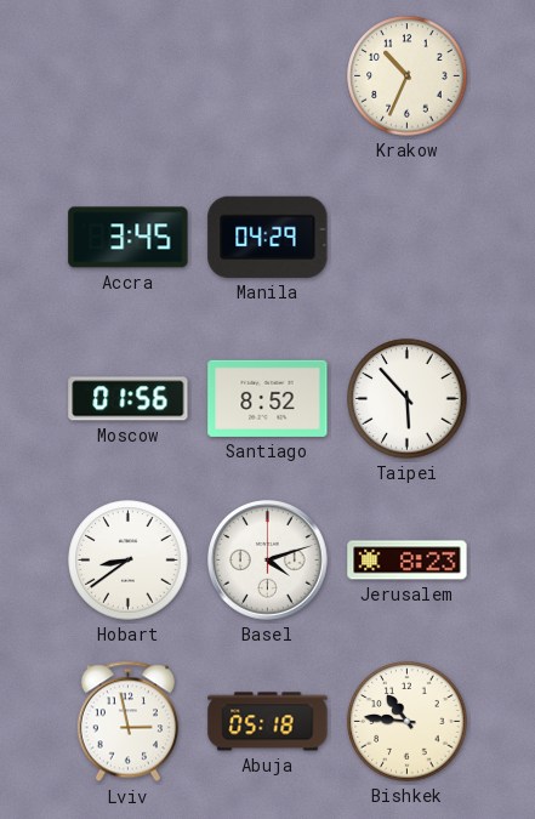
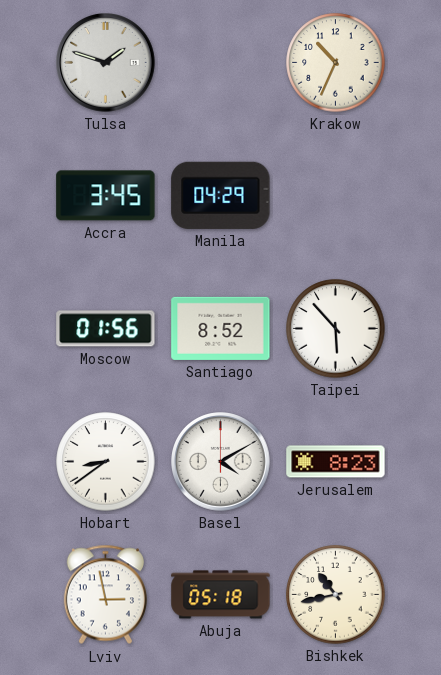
Tulsa: none -> 1:48
Basel: 4:12 -> 4:10
Bishkek: 10:46 -> 10:43
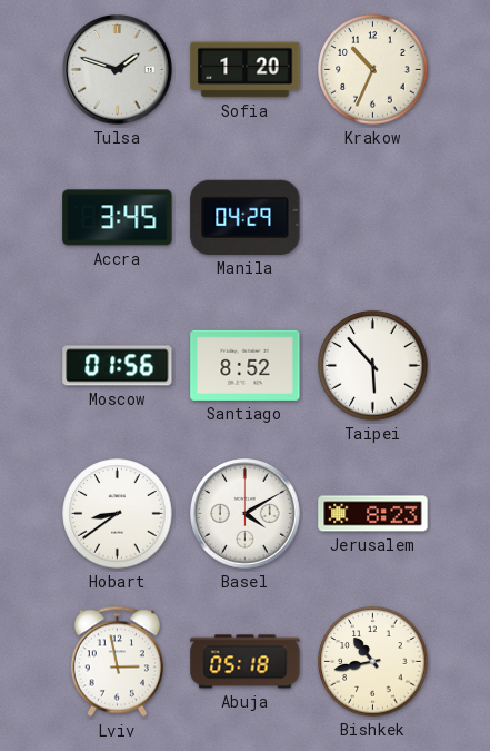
Sofia: none -> 1:20
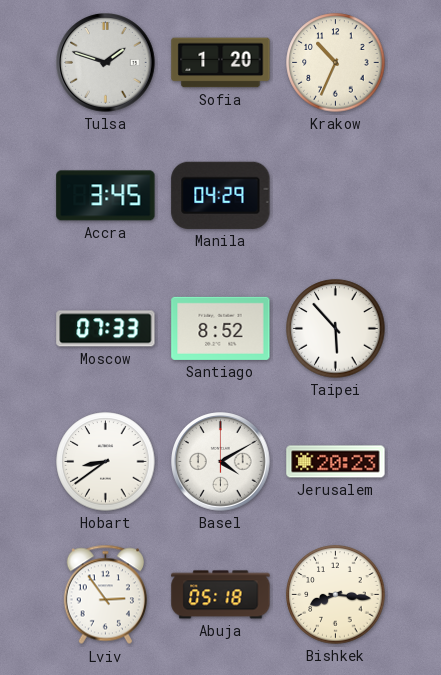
Moscow: 01:56 -> 07:33
Jerusalem: 8:23 -> 20:23
Lviv: 2:58 -> 2:54
Bishkek: 10:43 -> 8:16
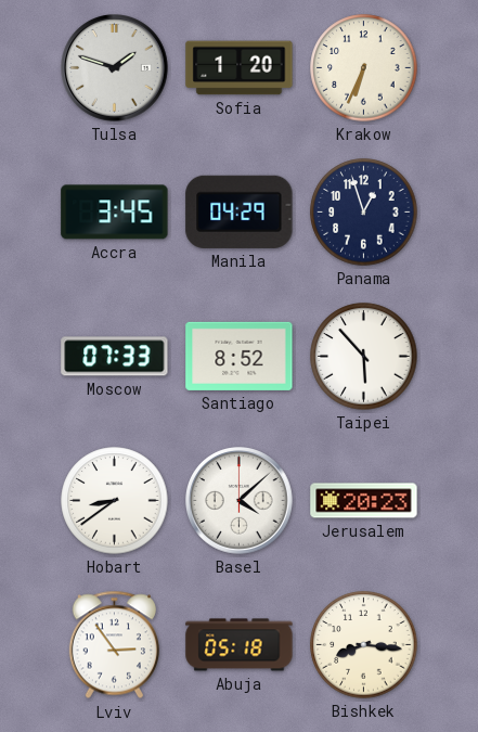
Krakow: 10:34 -> 6:34
Panama: none -> 12:57
Basel: 4:10 -> 4:08
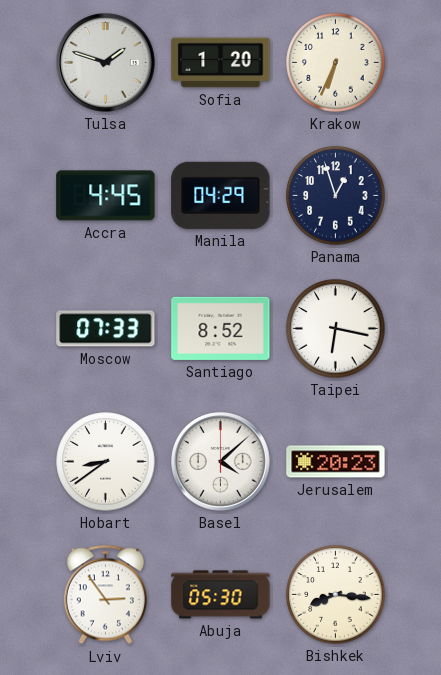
Accra: 3:45 -> 4:45
Taipei: 5:53 -> 6:17
Abuja: 05:18 -> 05:30
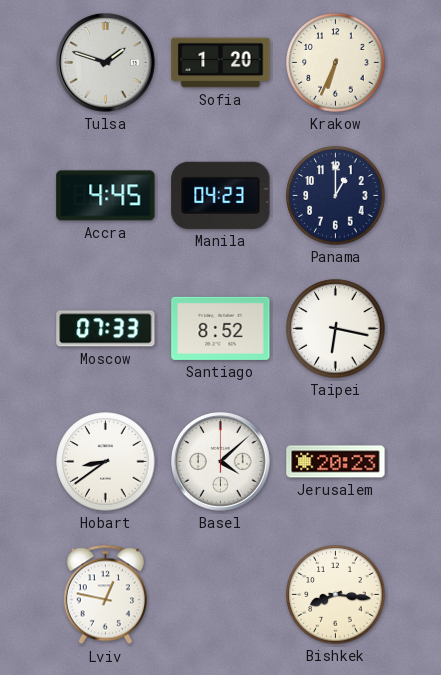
Manila: 04:29 -> 04:23
Panama: 12:57 -> 1:00
Lviv: 2:54 -> 12:47
Abuja: 05:30 -> none
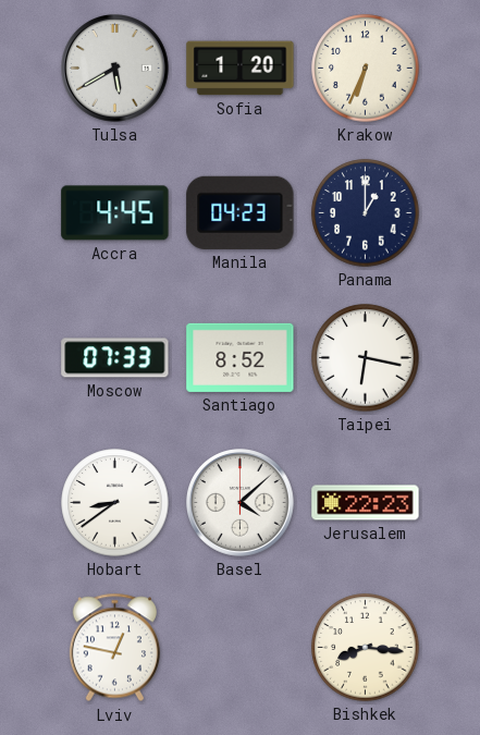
Tulsa: 1:48 -> 5:40
Jerusalem: 20:23 -> 22:23
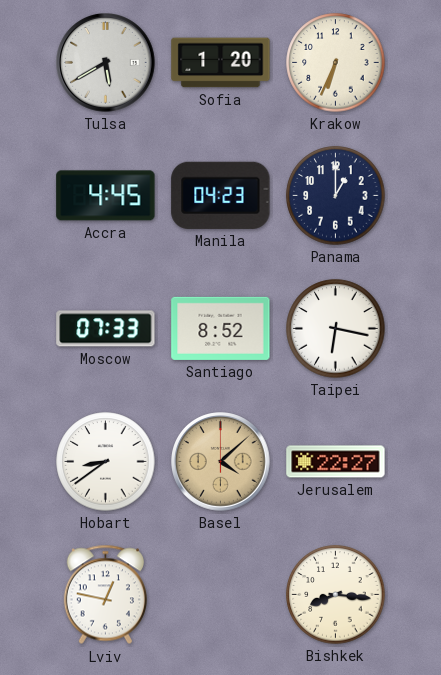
Basel dial: white -> champagne
Jerusalem: 22:23 -> 22:27
